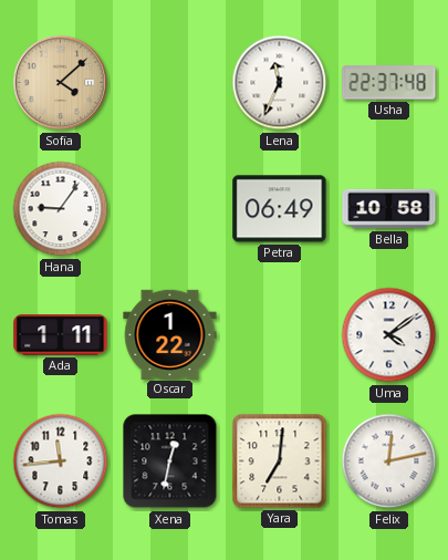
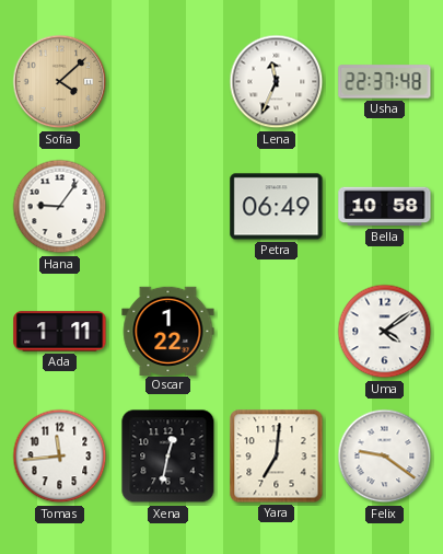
Felix: 12:13 -> 9:21
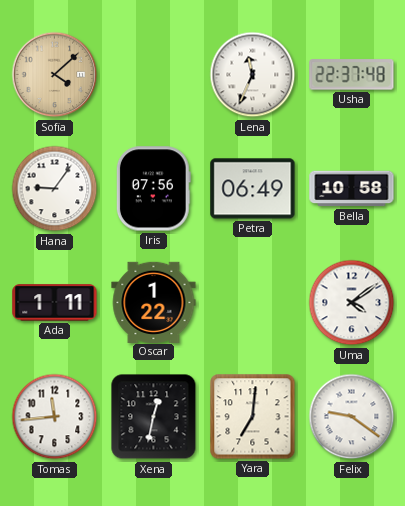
Iris: none -> 07:56
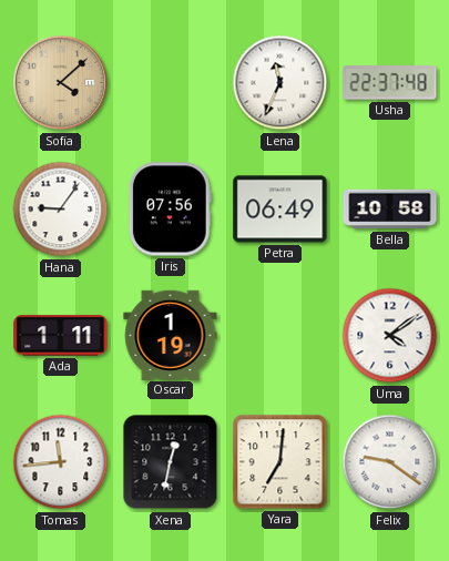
Oscar: 1:22 -> 1:19
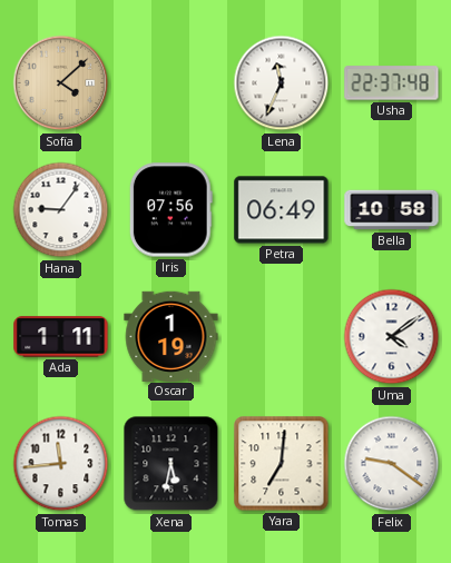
Xena: 12:32 -> 5:32
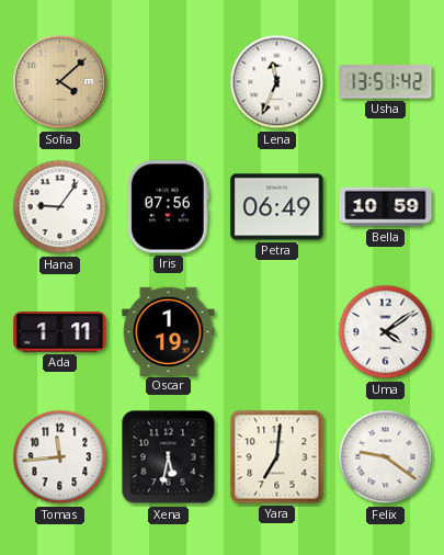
Usha: 22:37 -> 13:51
Bella: 10:58 -> 10:59
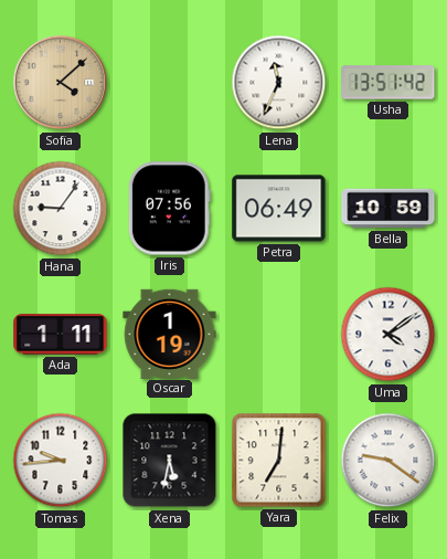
Tomas: 11:44 -> 9:44
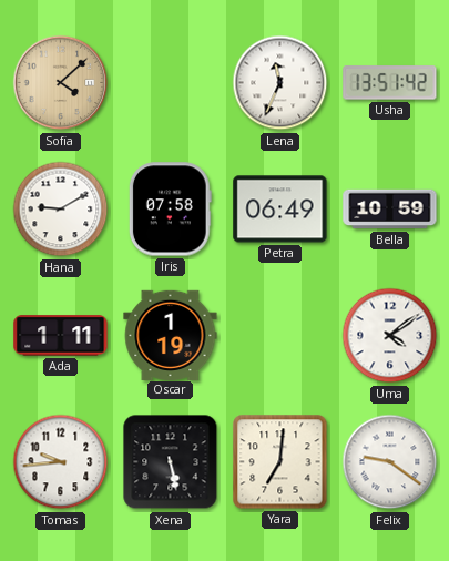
Hana: 9:06 -> 9:10
Iris: 07:56 -> 07:58
Xena: 5:32 -> 5:28
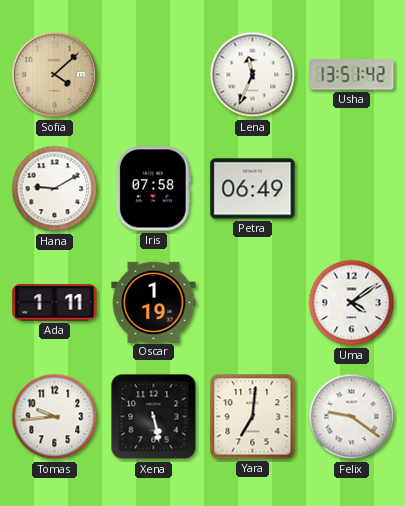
Bella: 10:59 -> none
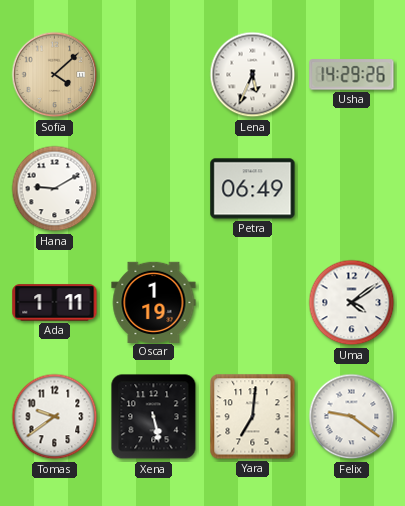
Lena: 11:34 -> 5:34
Usha: 13:51 -> 14:29
Iris: 07:58 -> none
Tomas: 9:44 -> 9:39
